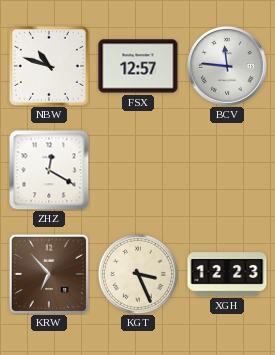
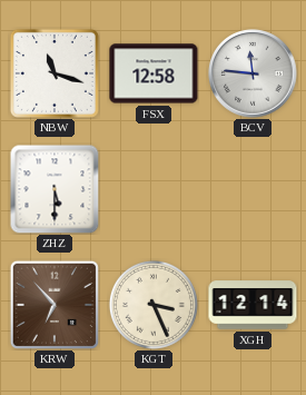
NBW: 10:48 -> 11:18
FSX: 12:57 -> 12:58
ZHZ: 12:20 -> 5:30
XGH: 12:23 -> 12:14
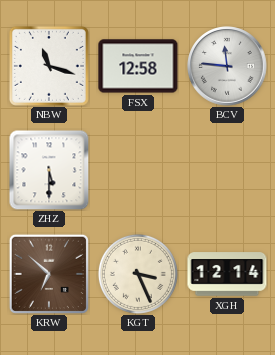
KRW: 6:53 -> 6:52
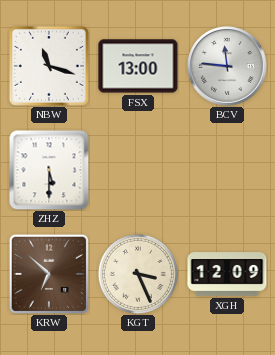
FSX: 12:58 -> 13:00
XGH: 12:14 -> 12:09
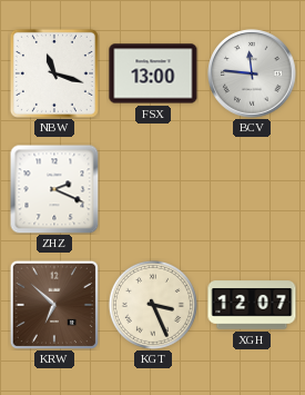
ZHZ: 5:30 -> 2:19
XGH: 12:09 -> 12:07
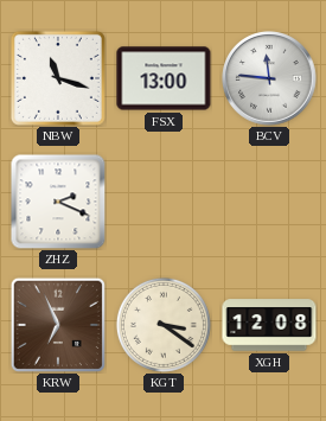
KRW: 6:52 -> 6:56
KGT: 3:26 -> 3:21
XGH: 12:07 -> 12:08
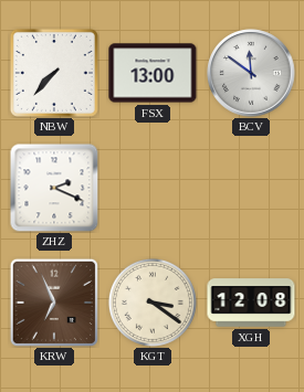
NBW: 11:18 -> 7:37
BCV: 11:46 -> 11:51
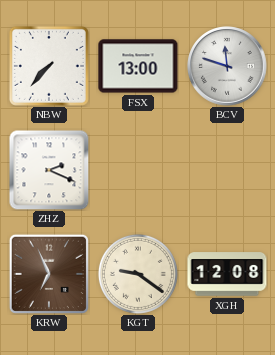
BCV: 11:51 -> 11:48
KGT: 3:21 -> 9:21
